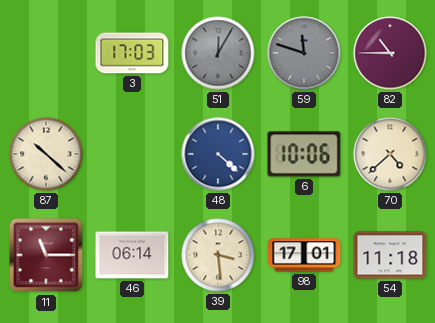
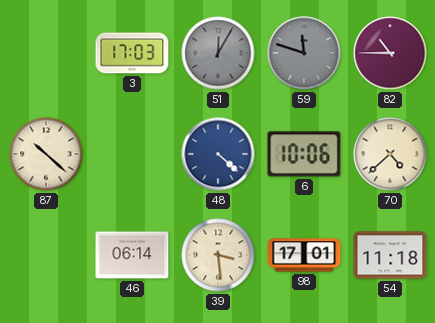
11: 11:15 -> none
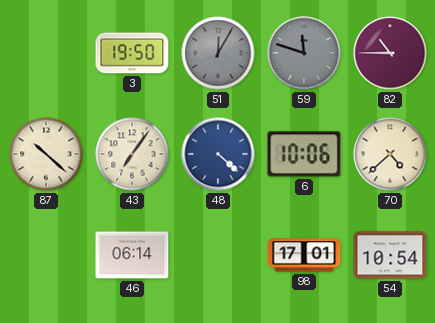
3: 17:03 -> 19:50
43: none -> 7:06
39: 3:29 -> none
54: 11:18 -> 10:54
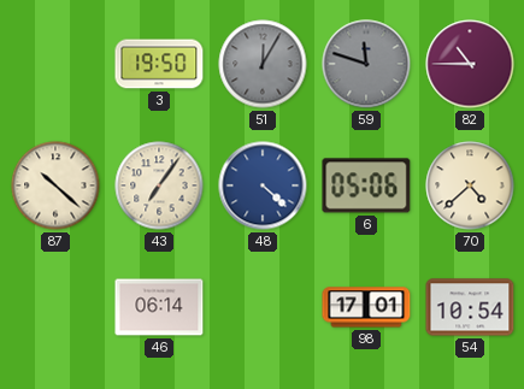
6: 10:06 -> 05:06
